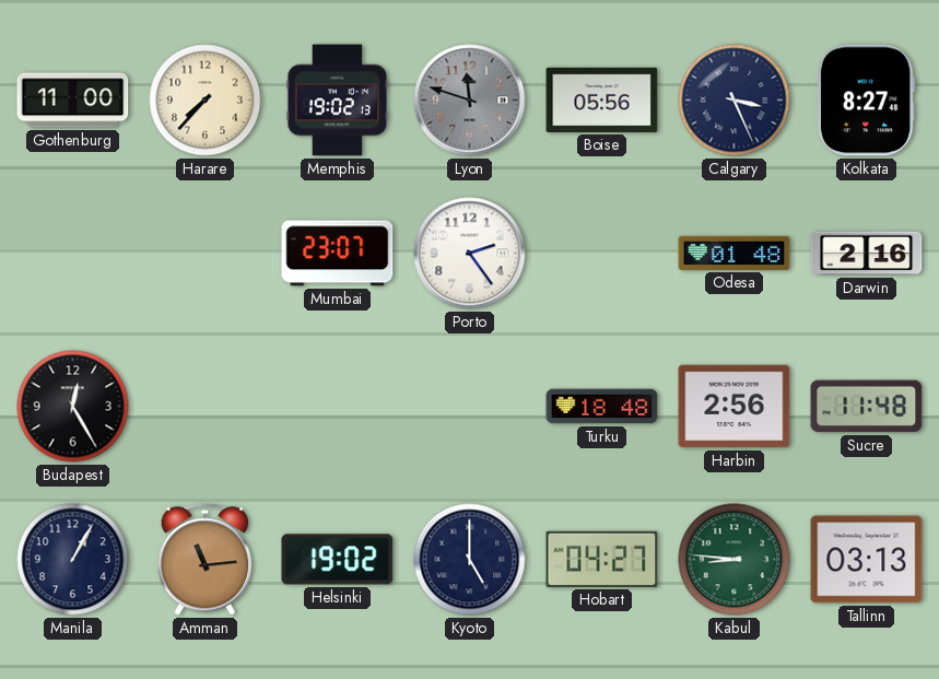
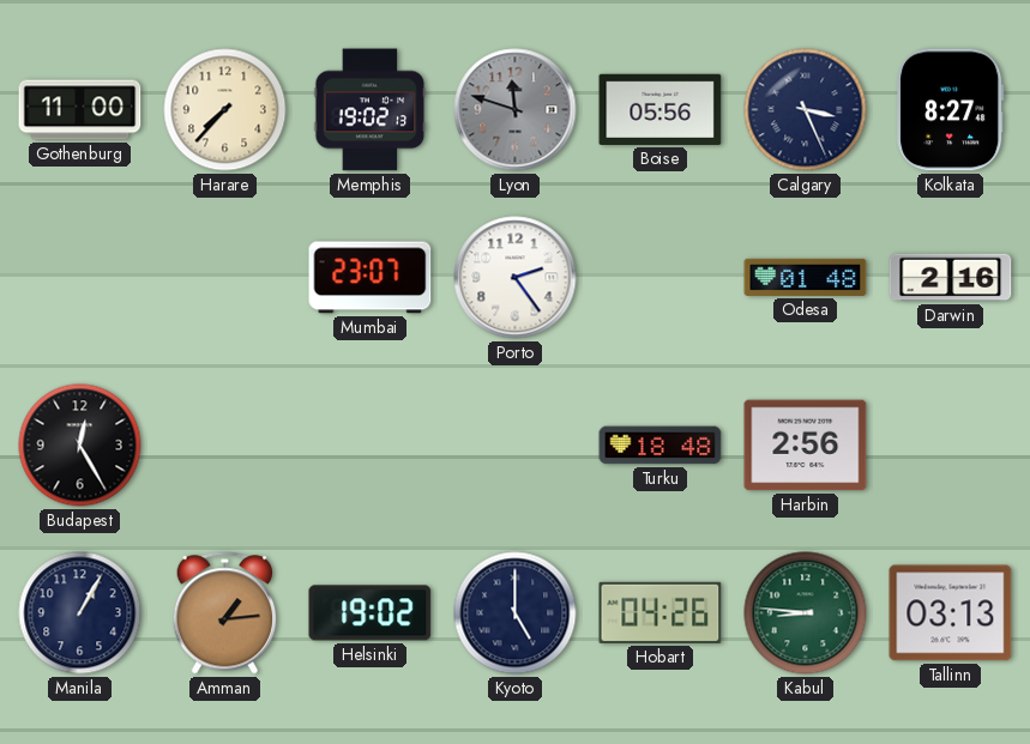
Sucre: 11:48 -> none
Amman: 11:14 -> 1:14
Hobart: 04:27 -> 04:26
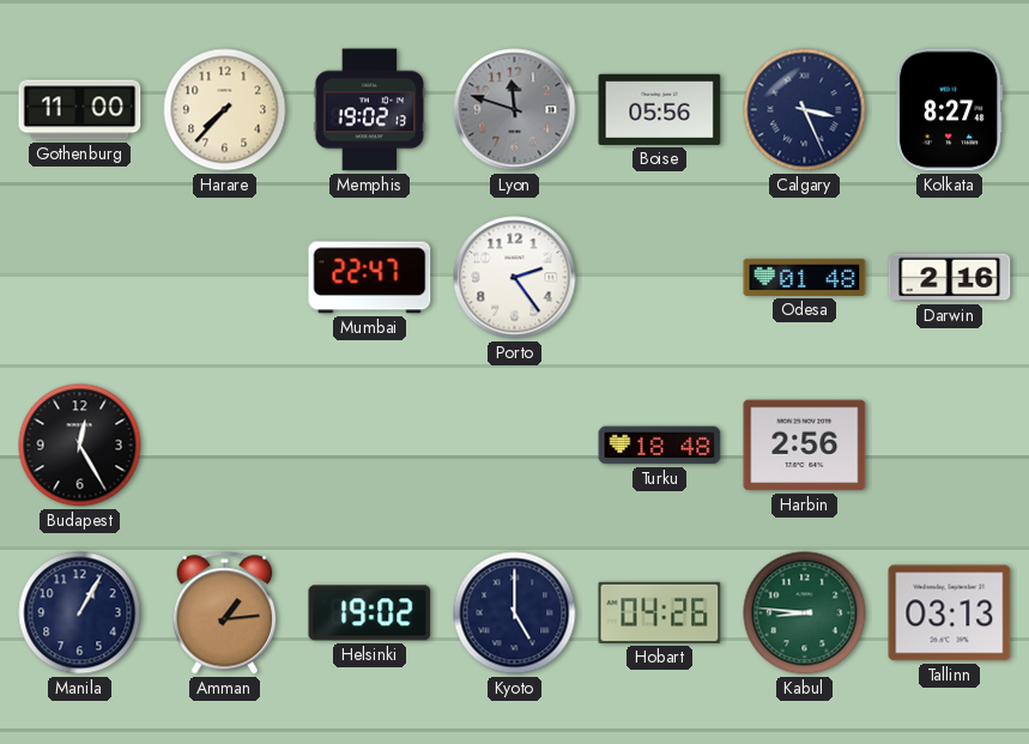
Mumbai: 23:07 -> 22:47
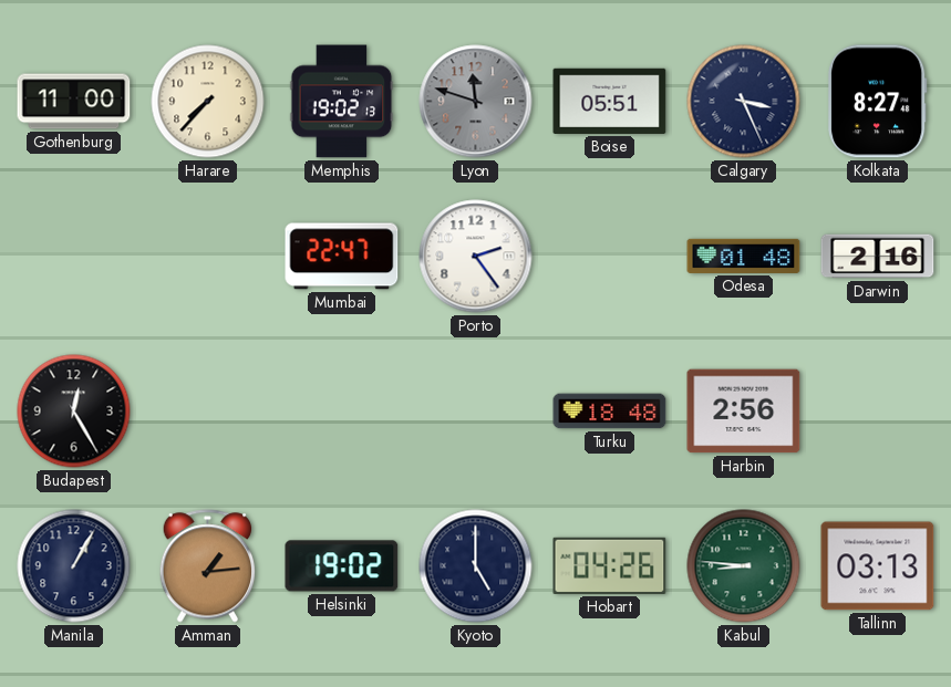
Boise: 05:56 -> 05:51
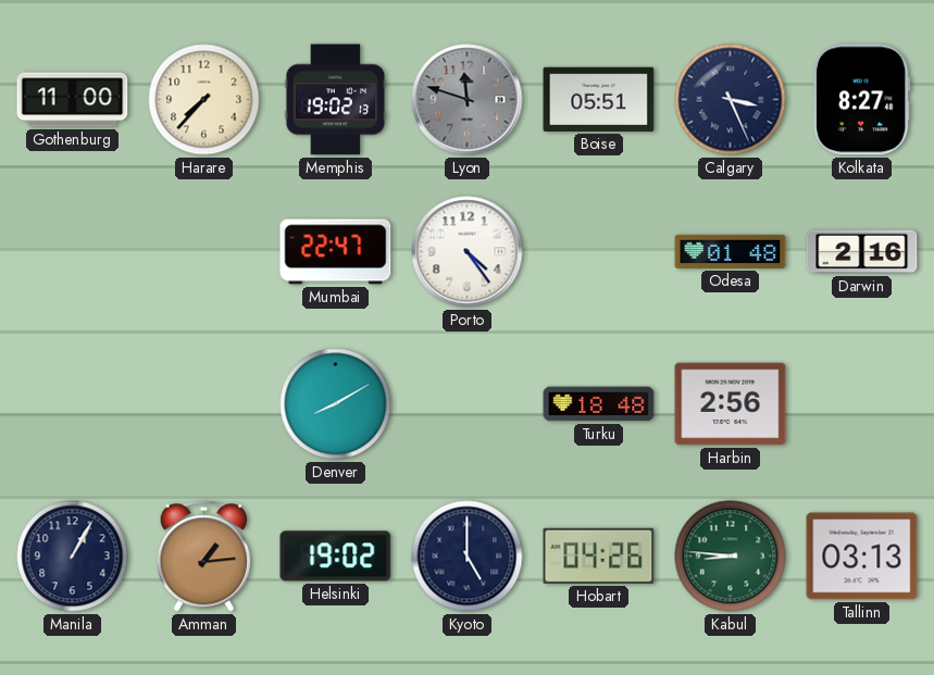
Porto: 2:24 -> 4:24
Budapest: 12:25 -> none
Denver: none -> 8:10
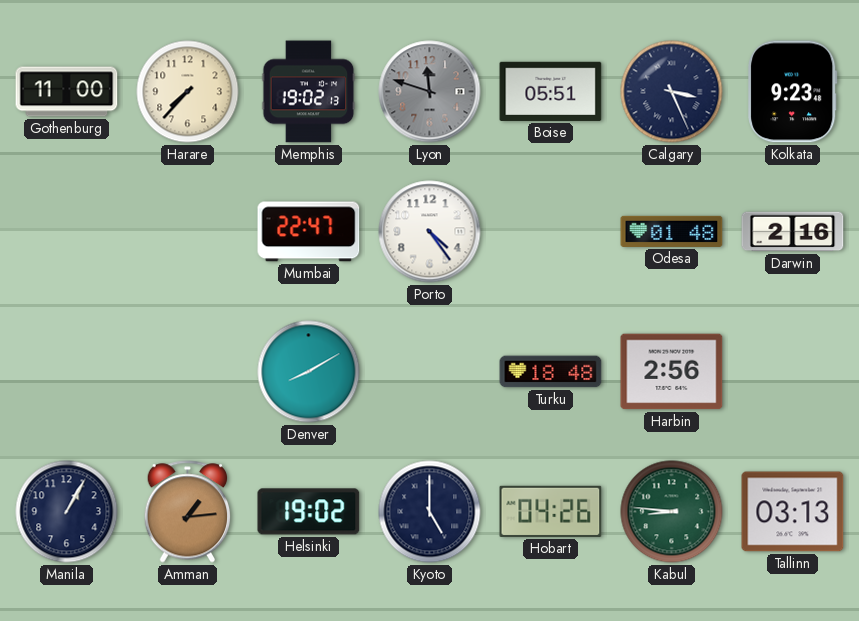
Kolkata: 8:27 -> 9:23
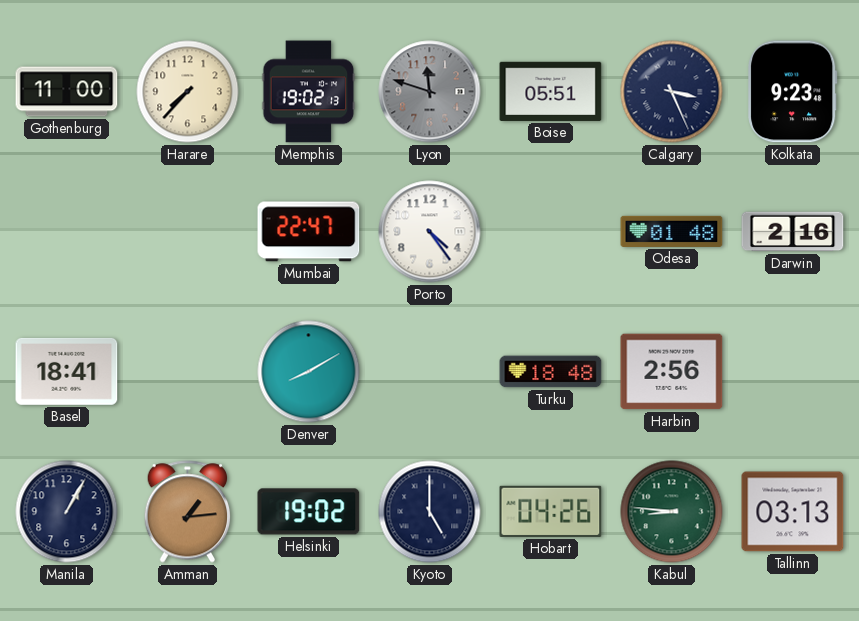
Basel: none -> 18:41
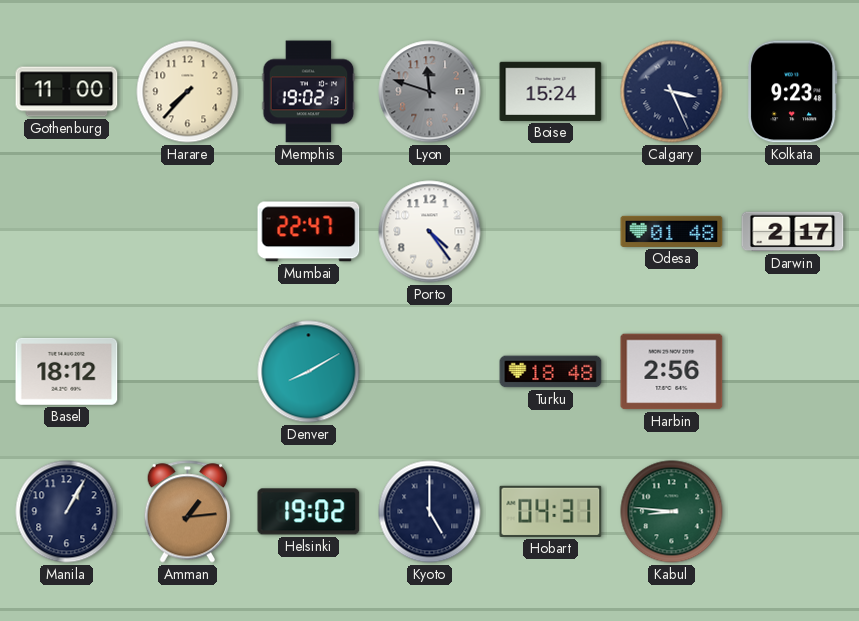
Boise: 05:51 -> 15:24
Darwin: 2:16 -> 2:17
Basel: 18:41 -> 18:12
Hobart: 04:26 -> 04:31
Tallinn: 03:13 -> none
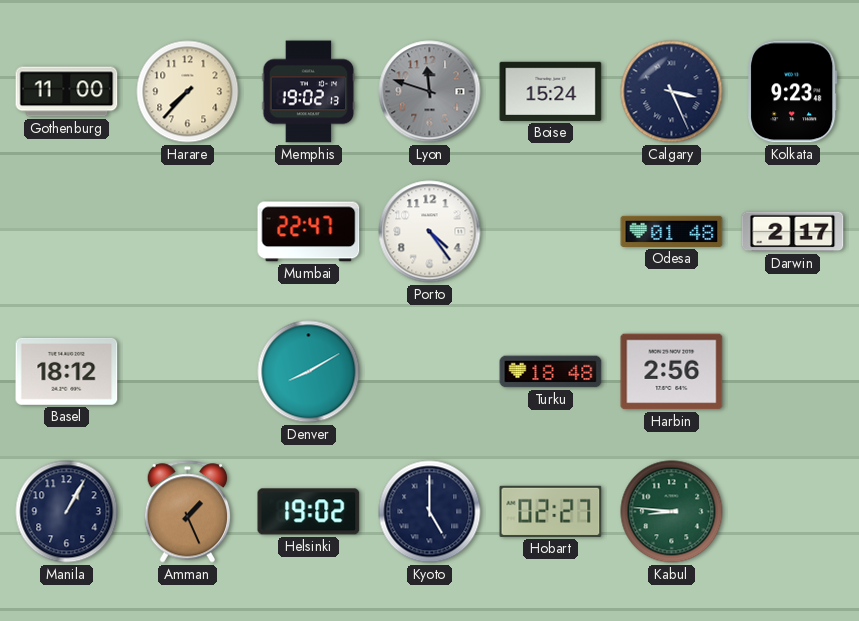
Amman: 1:14 -> 1:26
Hobart: 04:31 -> 02:27
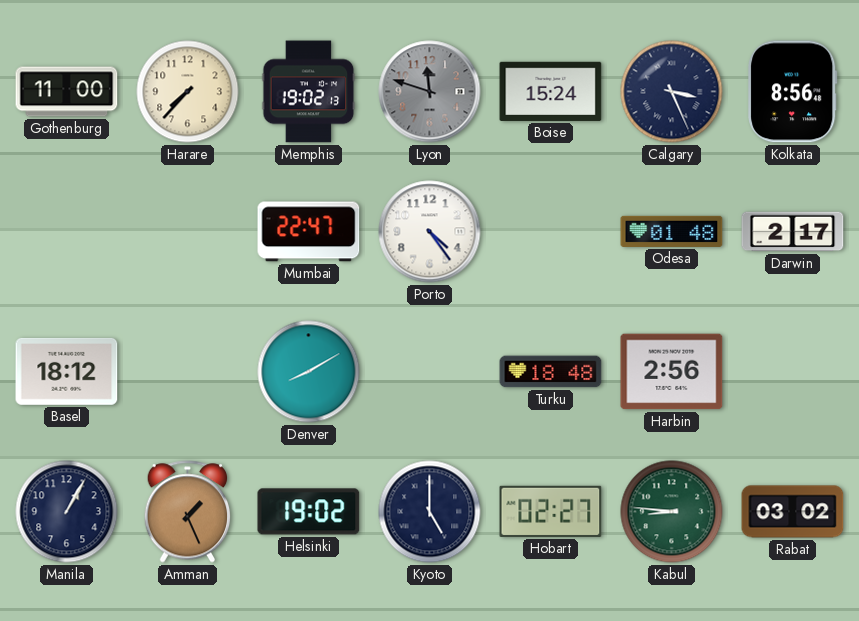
Kolkata: 9:23 -> 8:56
Rabat: none -> 03:02
